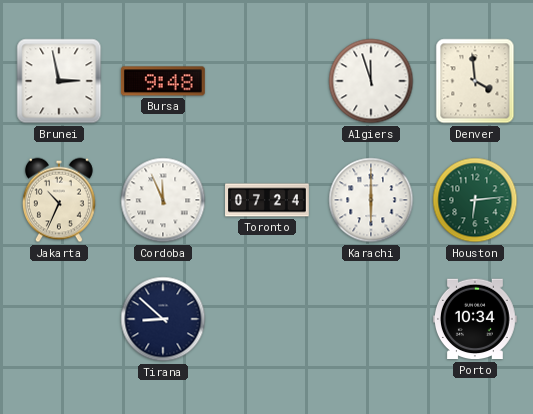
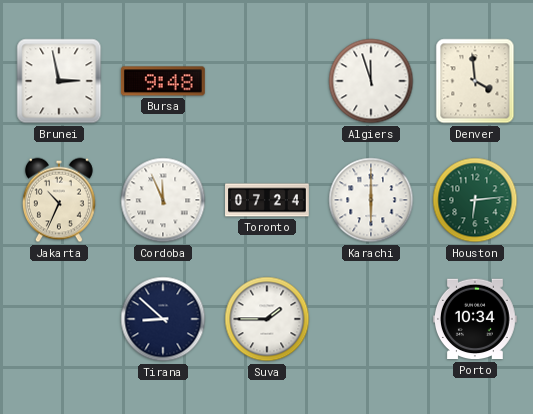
Suva: none -> 1:45
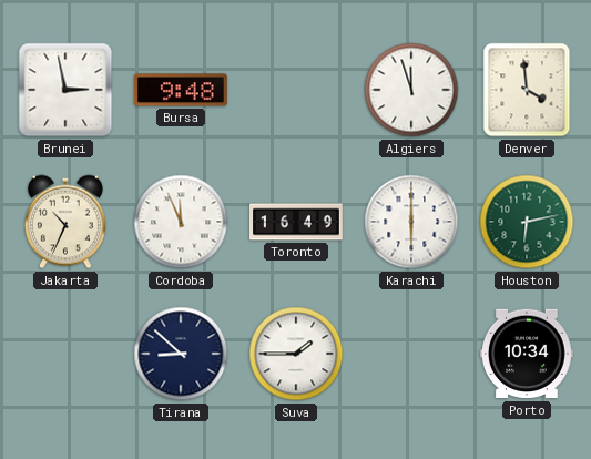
Toronto: 07:24 -> 16:49
Houston: 6:14 -> 6:13
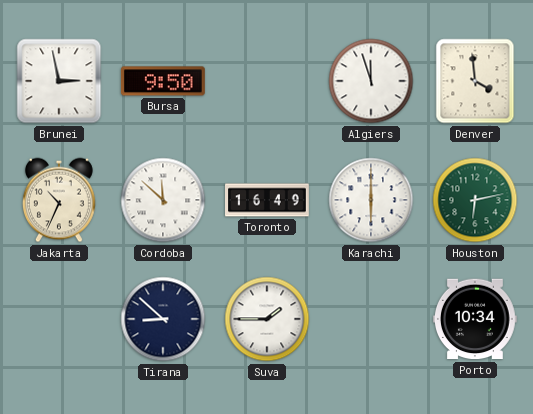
Bursa: 9:48 -> 9:50
Cordoba: 11:56 -> 11:52
